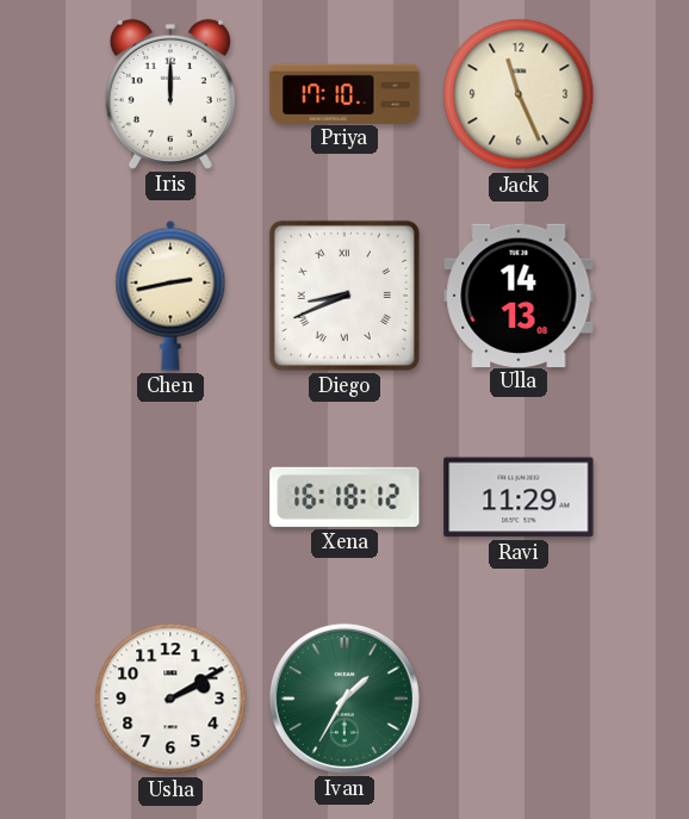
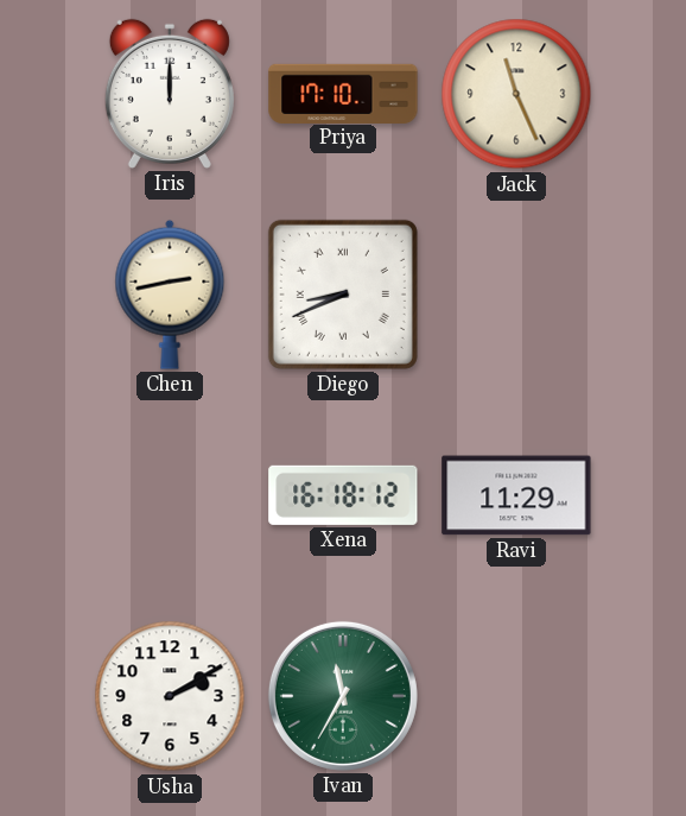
Ulla: 14:13 -> none
Ivan: 1:35 -> 11:35
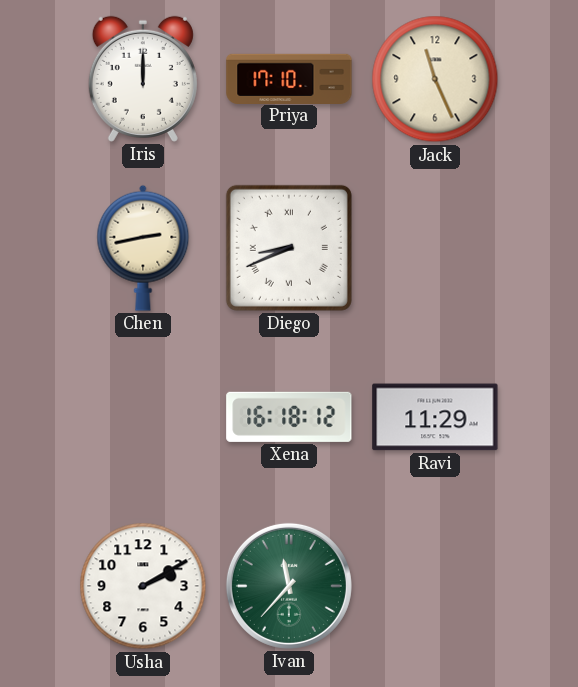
Ivan: 11:35 -> 11:37
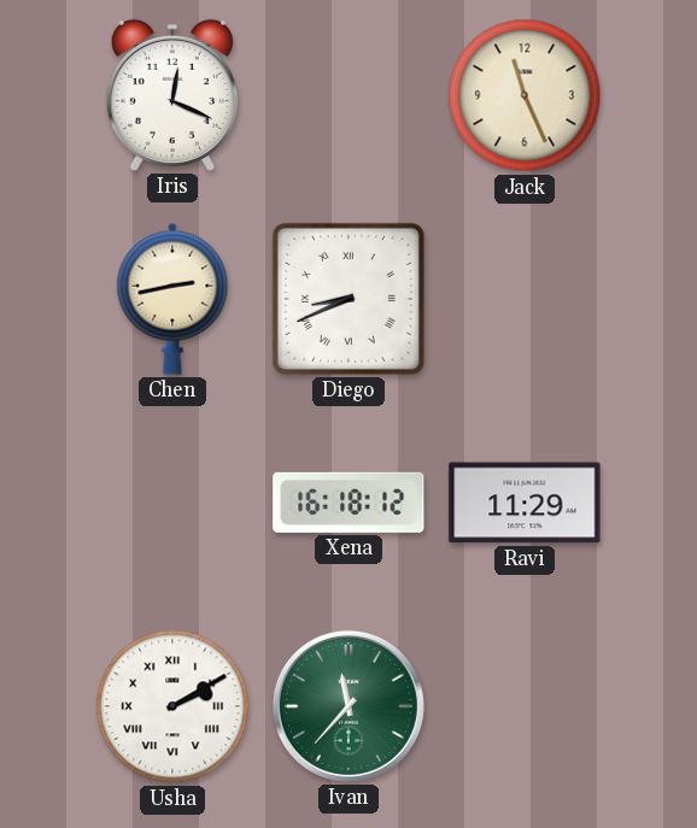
Iris: 12:00 -> 12:19
Priya: 17:10 -> none
Usha numerals: Arabic -> Roman
